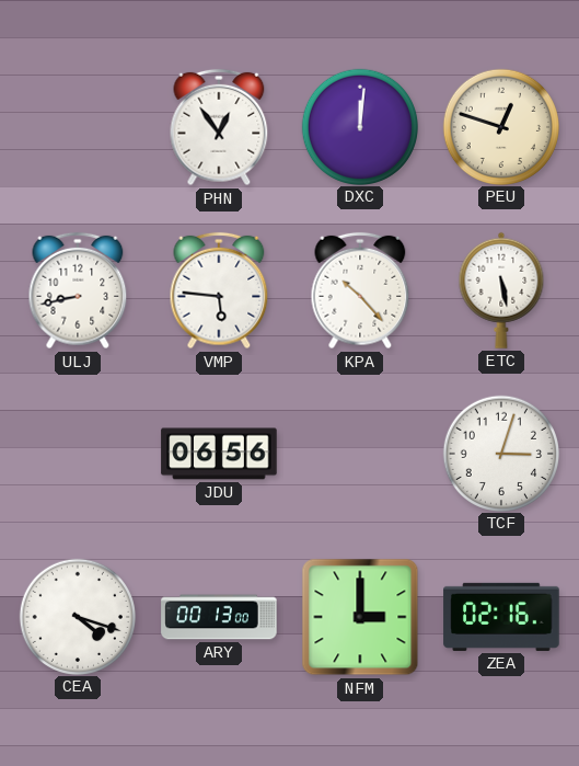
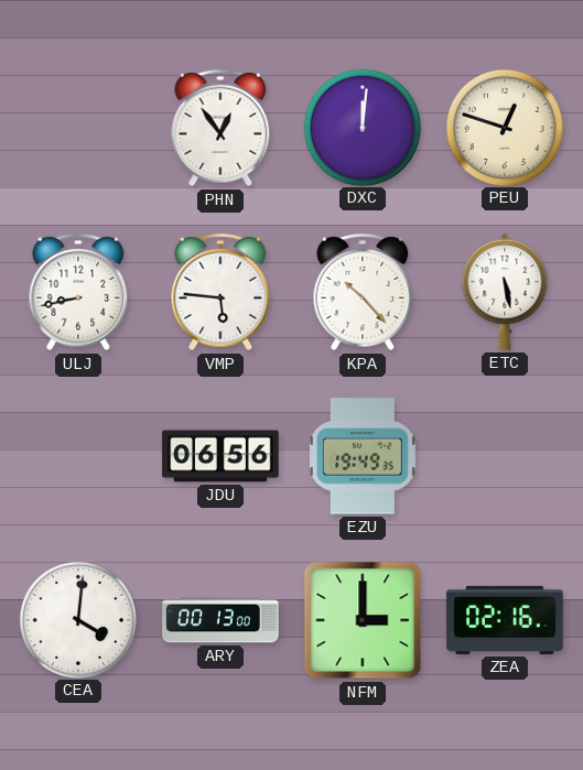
EZU: none -> 19:49
TCF: 3:03 -> none
CEA: 4:18 -> 4:01
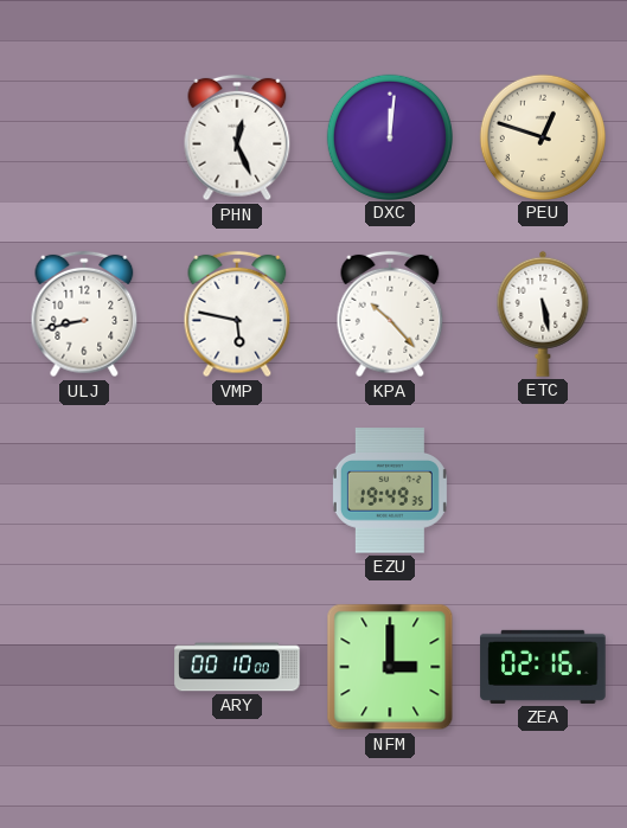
PHN: 12:54 -> 12:26
VMP: 5:46 -> 5:47
JDU: 06:56 -> none
CEA: 4:01 -> none
ARY: 00:13 -> 00:10
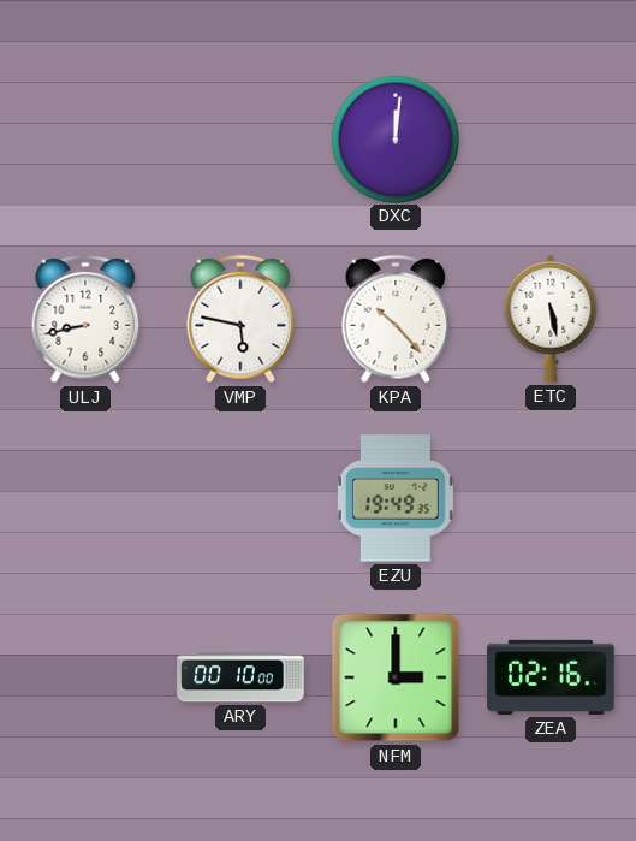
PHN: 12:26 -> none
PEU: 12:48 -> none
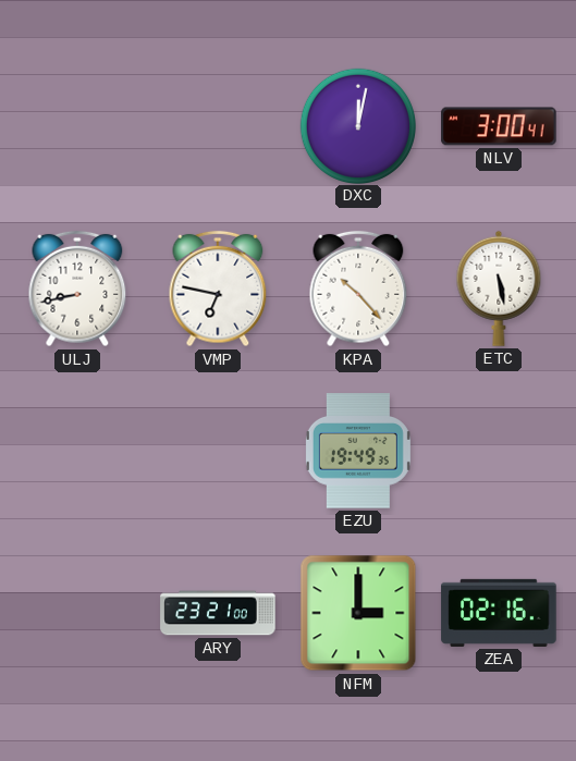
DXC: 12:01 -> 12:02
NLV: none -> 3:00
VMP: 5:47 -> 6:47
ARY: 00:10 -> 23:21
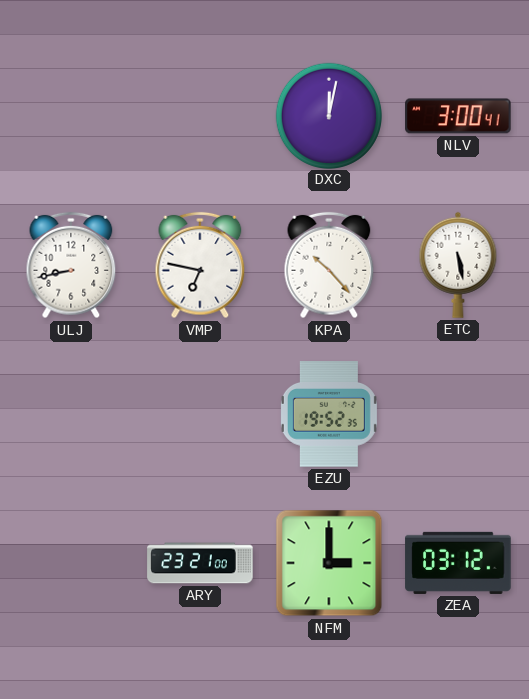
EZU: 19:49 -> 19:52
ZEA: 02:16 -> 03:12
